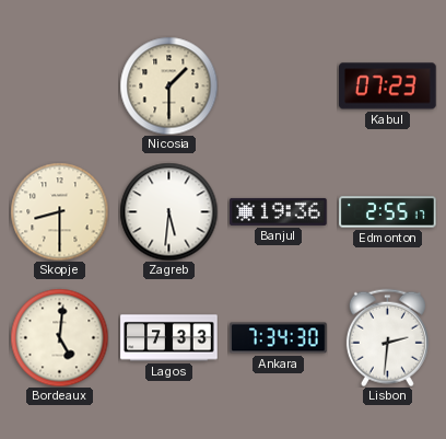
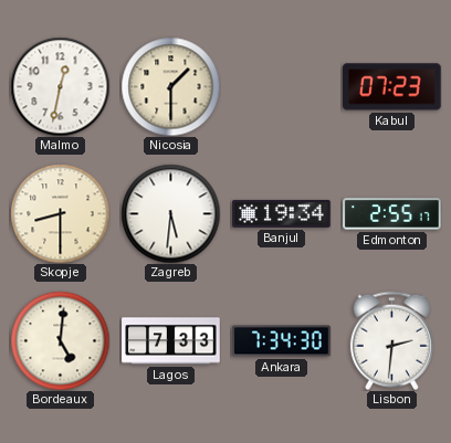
Malmo: none -> 12:32
Banjul: 19:36 -> 19:34
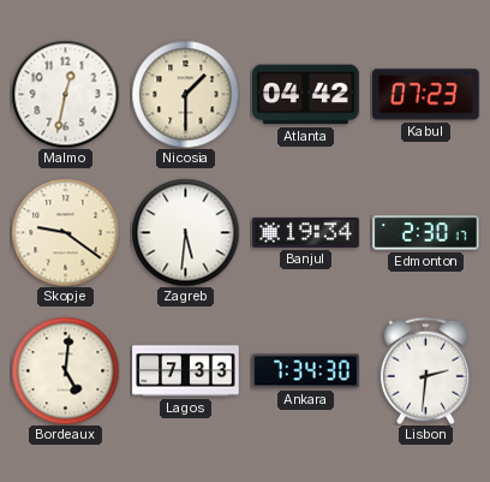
Atlanta: none -> 04:42
Skopje: 8:30 -> 9:21
Edmonton: 2:55 -> 2:30
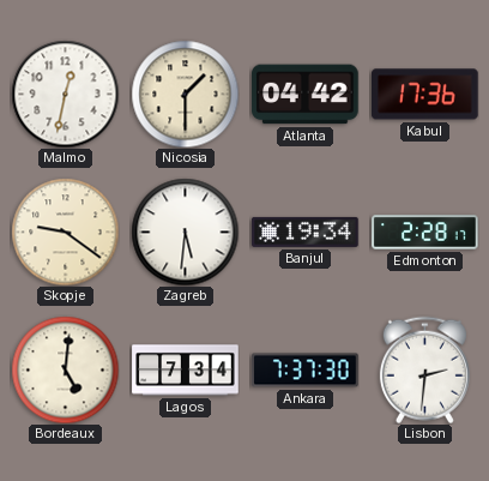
Kabul: 07:23 -> 17:36
Edmonton: 2:30 -> 2:28
Lagos: 7:33 -> 7:34
Ankara: 7:34 -> 7:37
